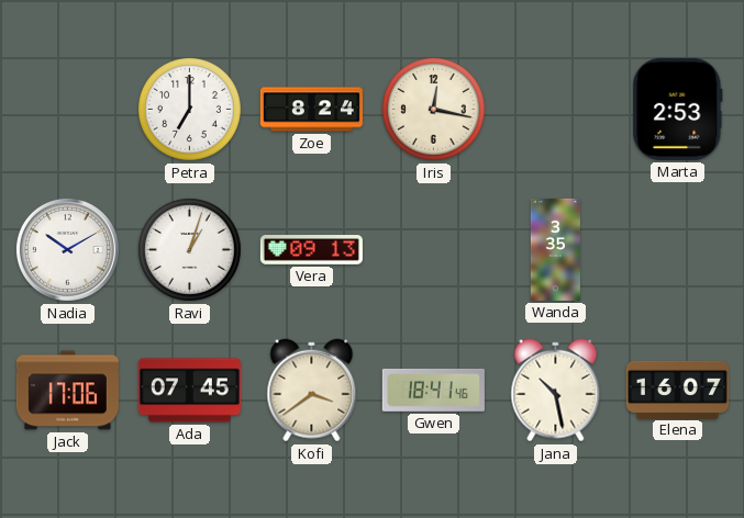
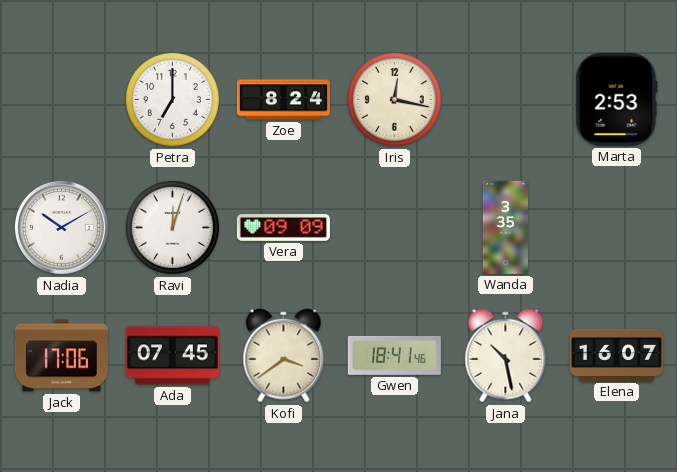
Ravi: 1:03 -> 12:03
Vera: 09:13 -> 09:09
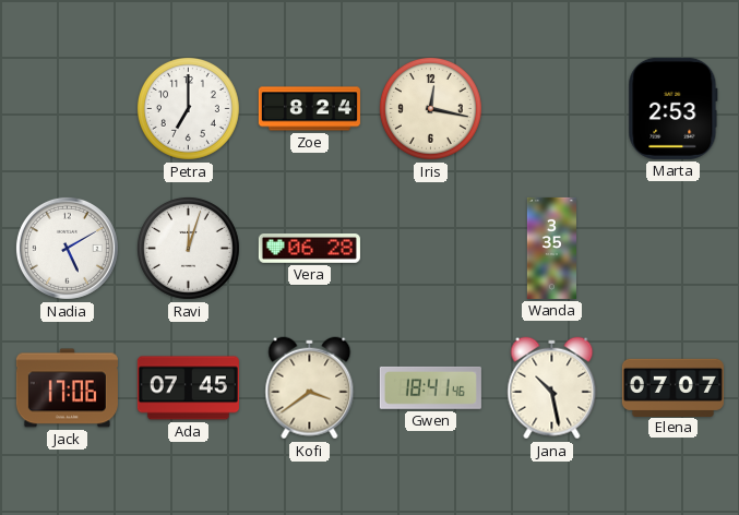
Nadia: 10:10 -> 5:10
Vera: 09:09 -> 06:28
Elena: 16:07 -> 07:07
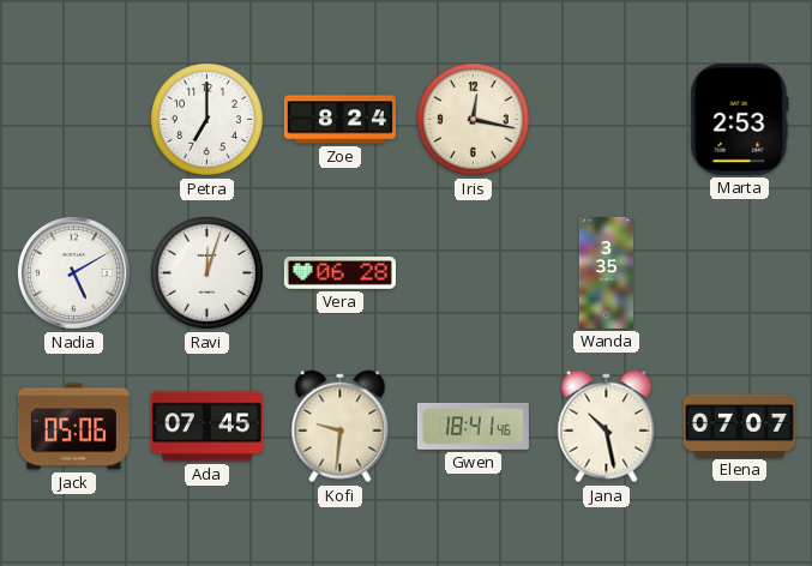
Jack: 17:06 -> 05:06
Kofi: 3:39 -> 9:31
